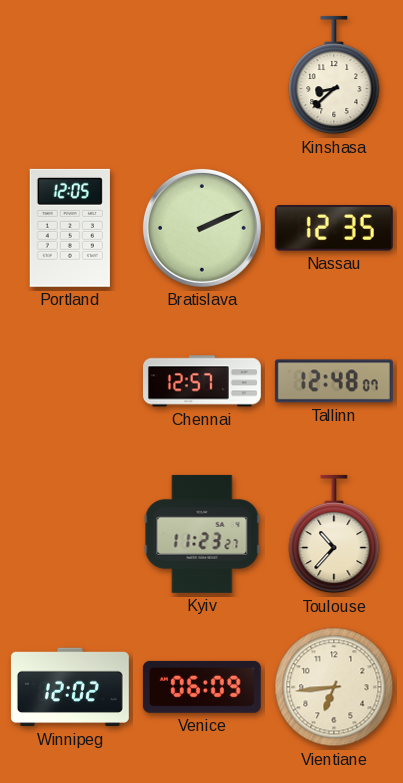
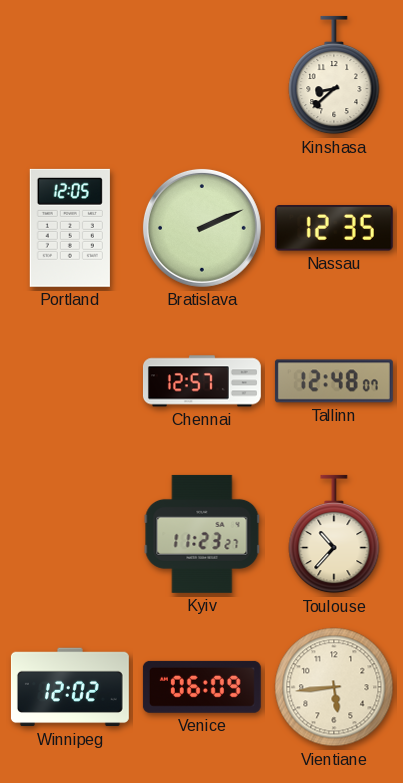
Vientiane: 6:44 -> 5:44
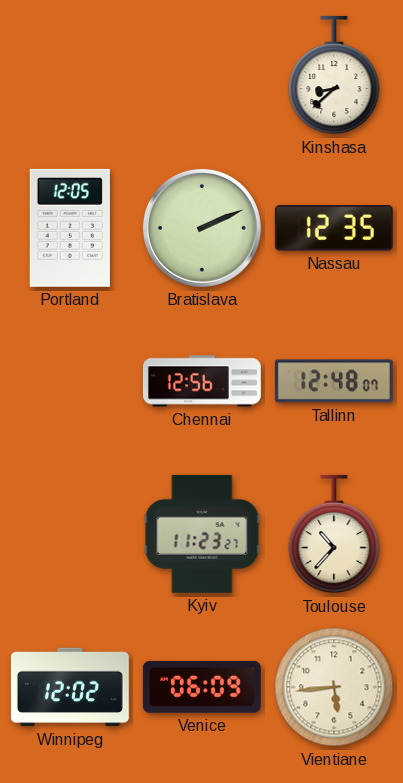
Chennai: 12:57 -> 12:56
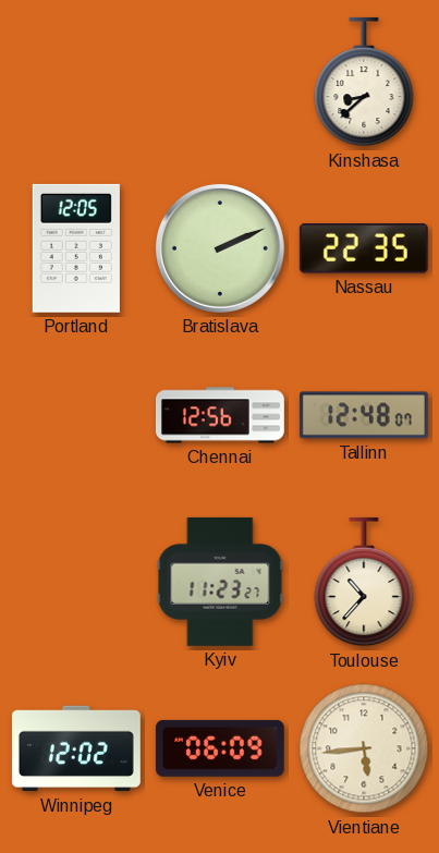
Nassau: 12:35 -> 22:35
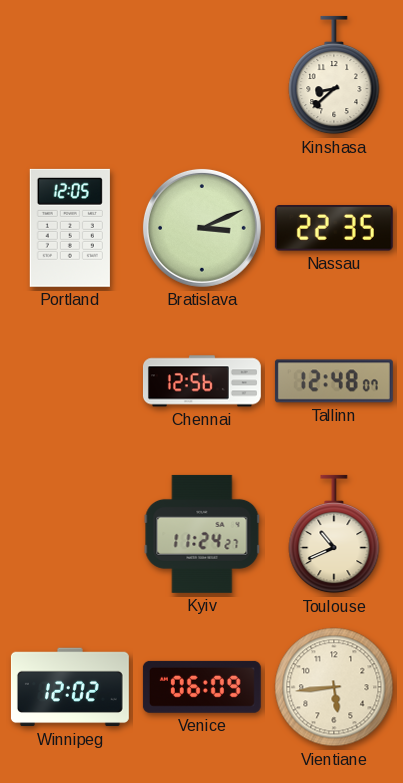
Bratislava: 2:11 -> 3:11
Kyiv: 11:23 -> 11:24
Toulouse: 10:37 -> 10:41
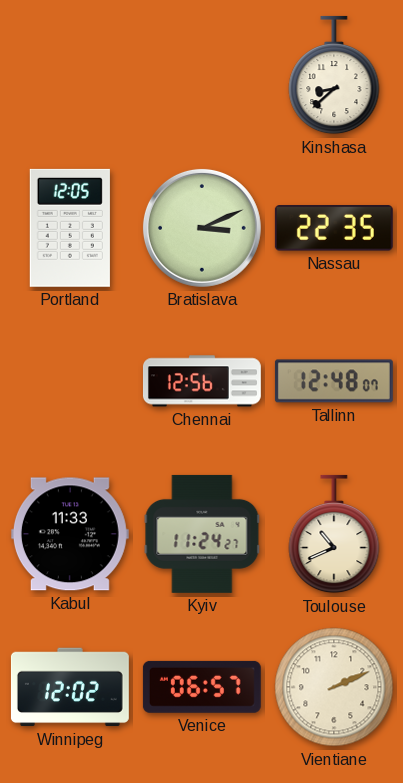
Kabul: none -> 11:33
Venice: 06:09 -> 06:57
Vientiane: 5:44 -> 2:11
